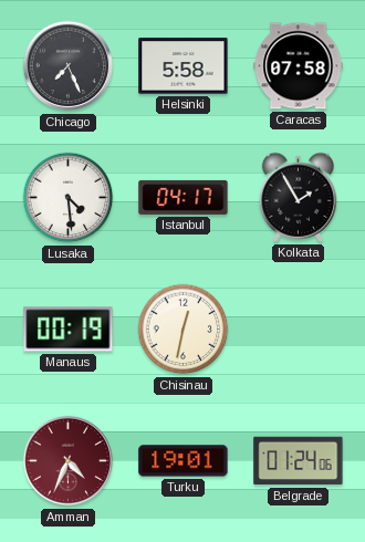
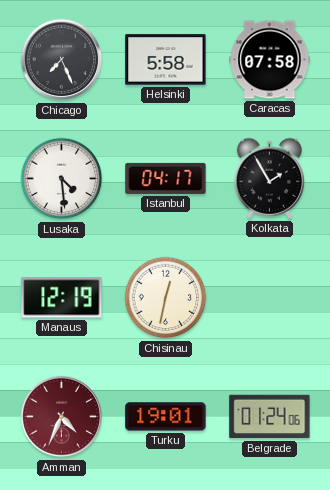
Manaus: 00:19 -> 12:19
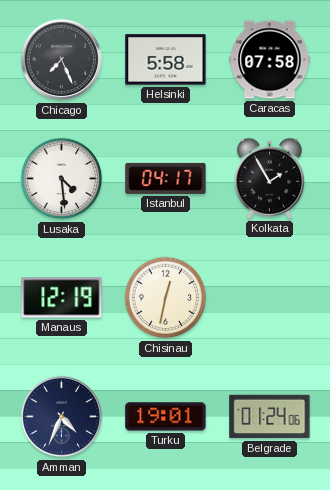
Amman dial: burgundy -> navy
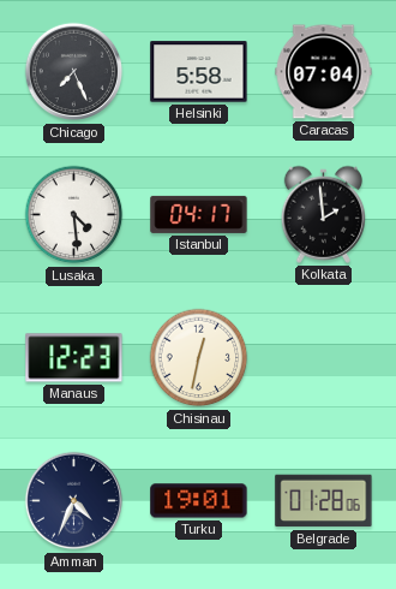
Caracas: 07:58 -> 07:04
Kolkata: 1:55 -> 1:59
Manaus: 12:19 -> 12:23
Belgrade: 01:24 -> 01:28
